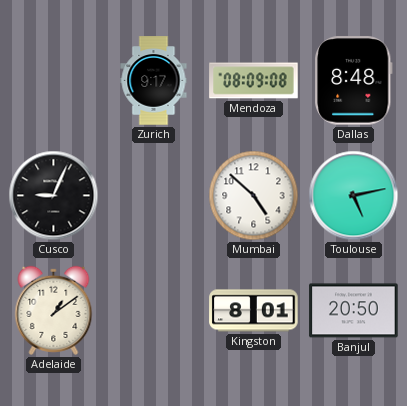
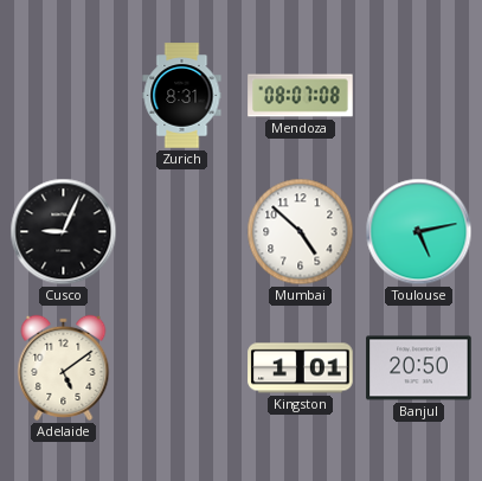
Zurich: 9:17 -> 8:31
Mendoza: 08:09 -> 08:07
Dallas: 8:48 -> none
Adelaide: 1:09 -> 5:09
Kingston: 8:01 -> 1:01
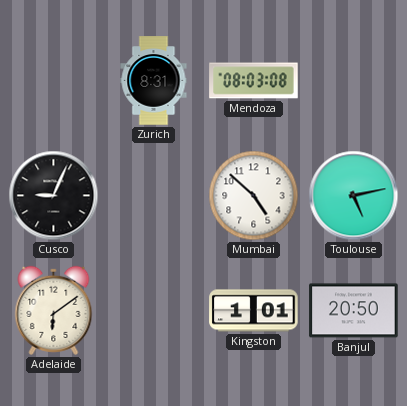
Mendoza: 08:07 -> 08:03
Adelaide: 5:09 -> 6:09
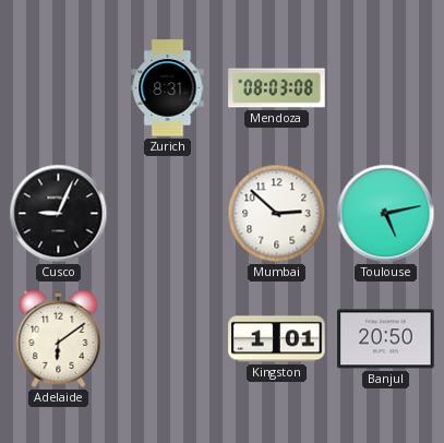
Mumbai: 4:52 -> 2:52
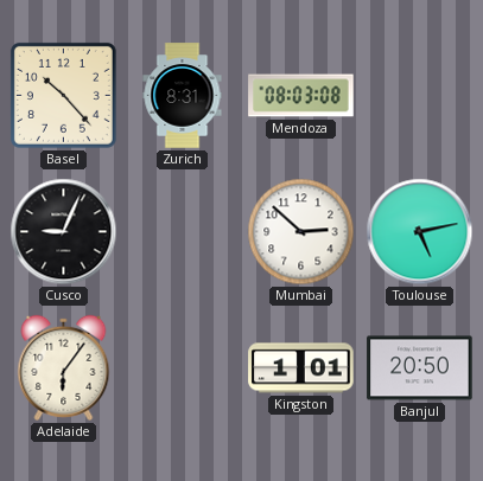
Basel: none -> 10:23
Adelaide: 6:09 -> 6:06
